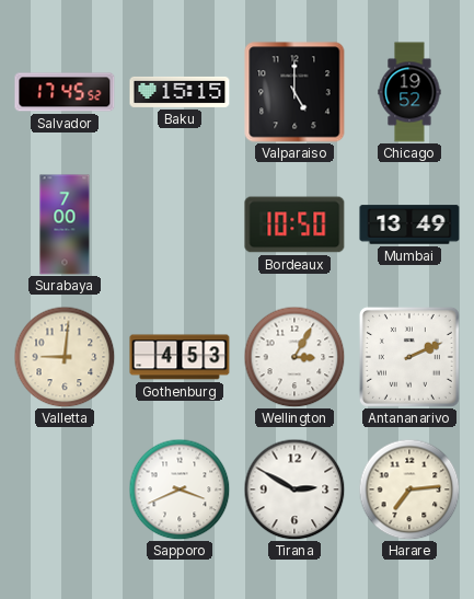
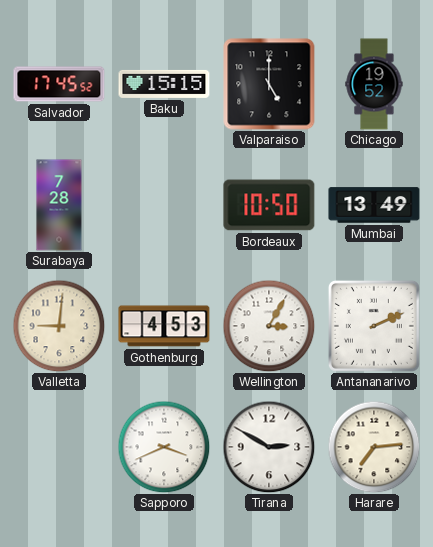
Surabaya: 7:00 -> 7:28
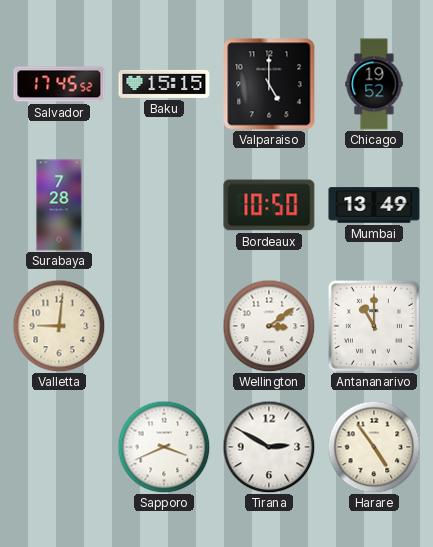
Gothenburg: 4:53 -> none
Wellington: 3:05 -> 3:09
Antananarivo: 2:11 -> 11:00
Harare: 7:14 -> 4:54
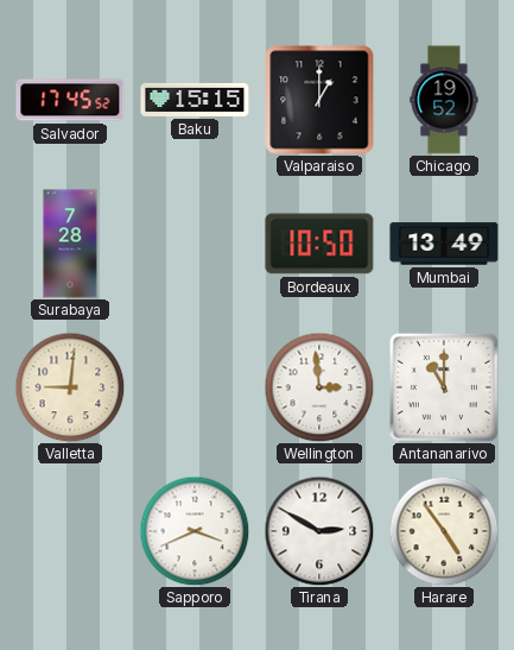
Valparaiso: 5:00 -> 1:00
Wellington: 3:09 -> 2:59
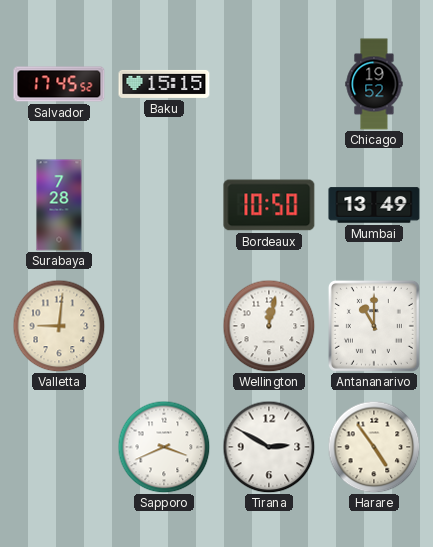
Valparaiso: 1:00 -> none
Wellington: 2:59 -> 12:02
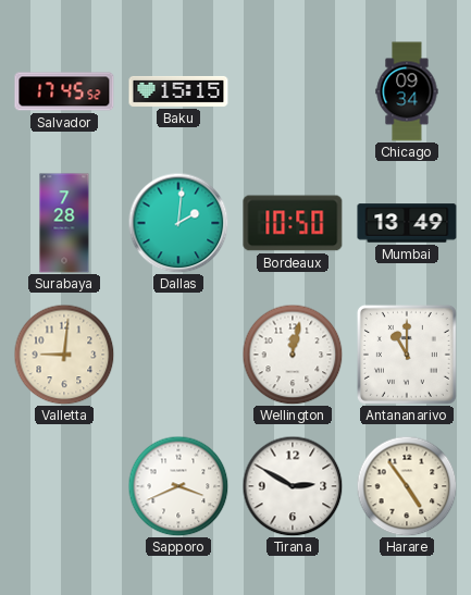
Chicago: 19:52 -> 09:34
Dallas: none -> 2:01
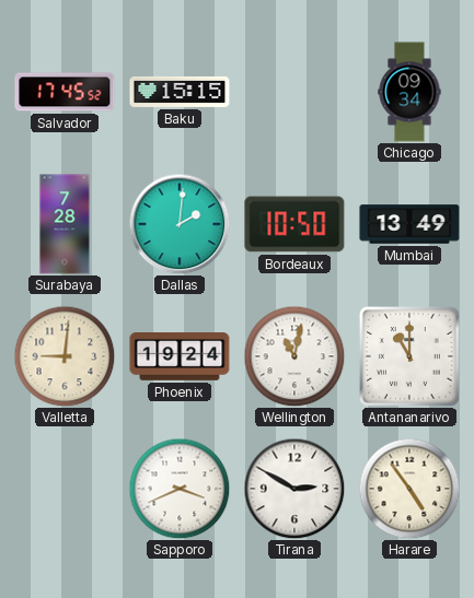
Phoenix: none -> 19:24
Wellington: 12:02 -> 11:02
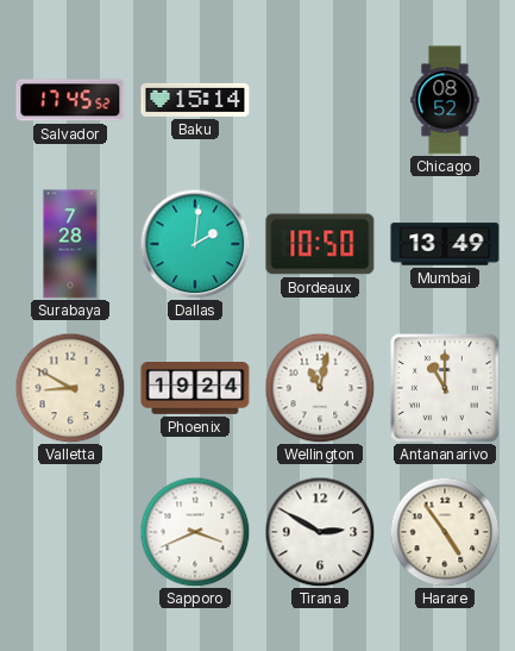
Baku: 15:15 -> 15:14
Chicago: 09:34 -> 08:52
Valletta: 9:01 -> 8:50
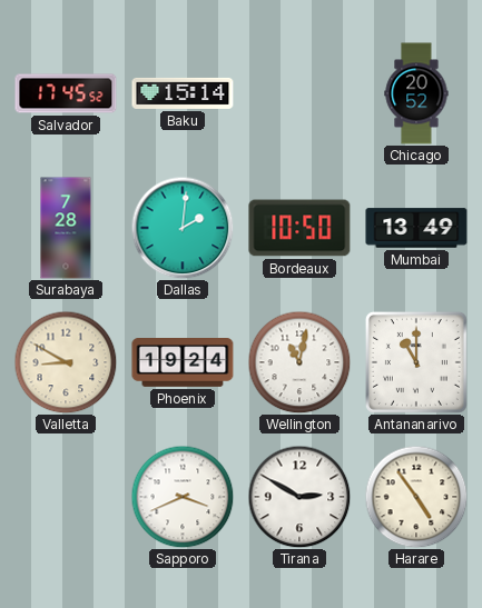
Chicago: 08:52 -> 20:52
